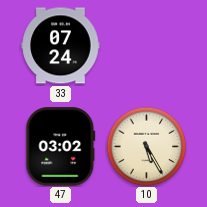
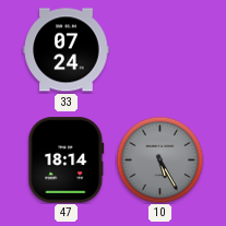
47: 03:02 -> 18:14
10 dial: cream -> grey
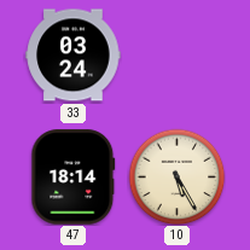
33: 07:24 -> 03:24
10 dial: grey -> cream
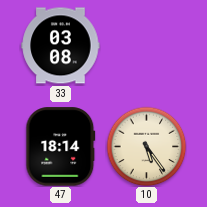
33: 03:24 -> 03:08
10: 5:25 -> 5:24
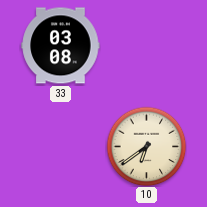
47: 18:14 -> none
10: 5:24 -> 6:39
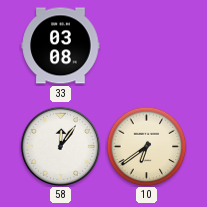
58: none -> 12:06
